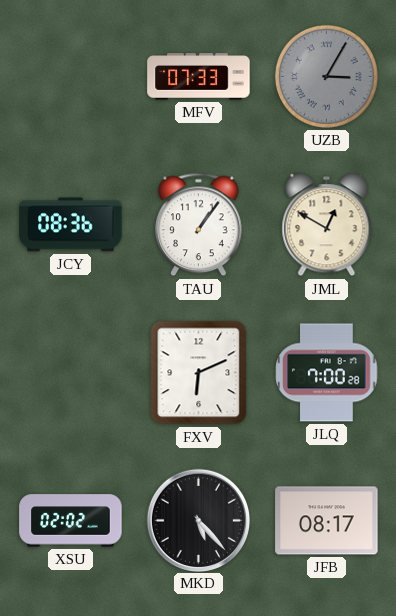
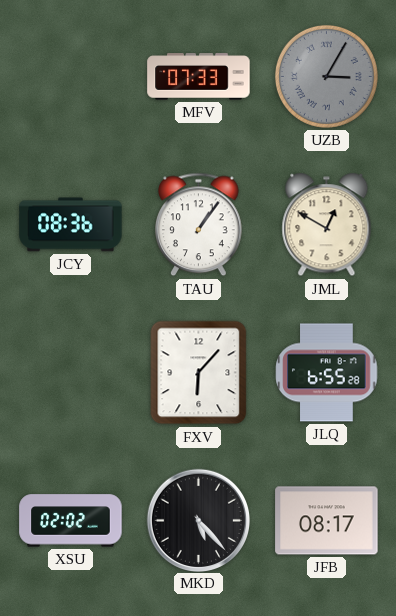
FXV: 6:11 -> 6:07
JLQ: 7:00 -> 6:55
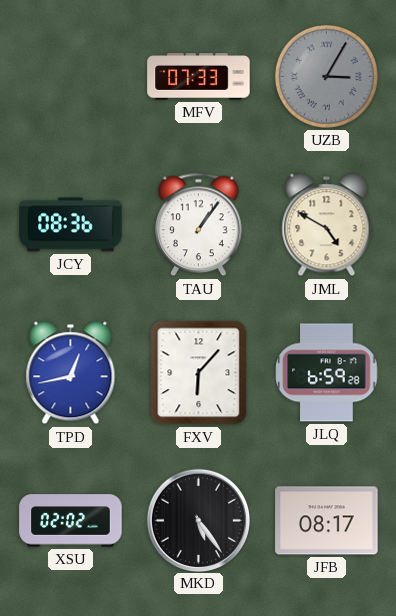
JML: 12:50 -> 4:50
TPD: none -> 12:43
JLQ: 6:55 -> 6:59
MKD: 5:23 -> 5:24
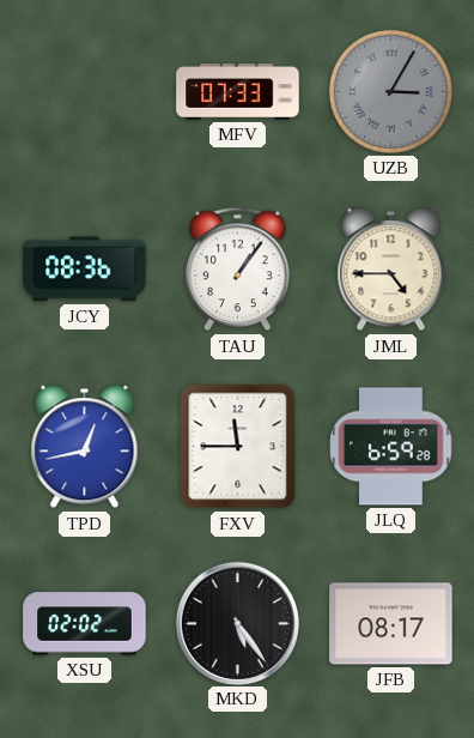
JML: 4:50 -> 4:45
FXV: 6:07 -> 11:45
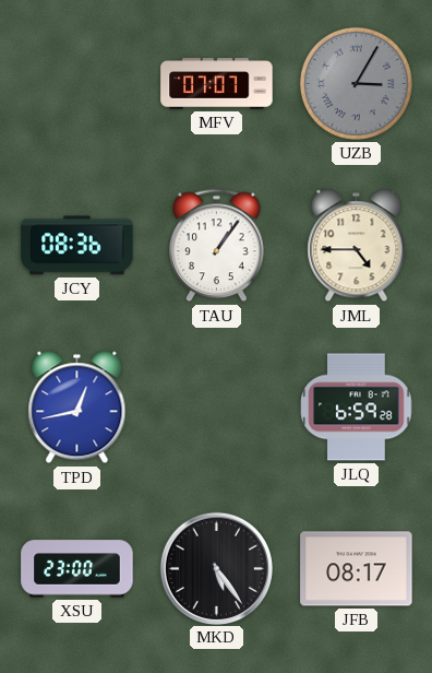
MFV: 07:33 -> 07:07
FXV: 11:45 -> none
XSU: 02:02 -> 23:00
